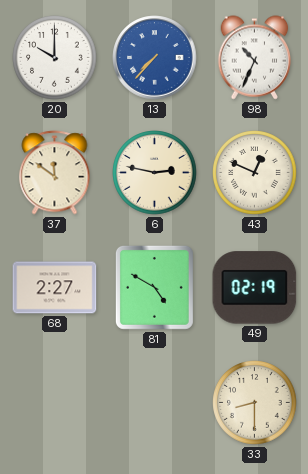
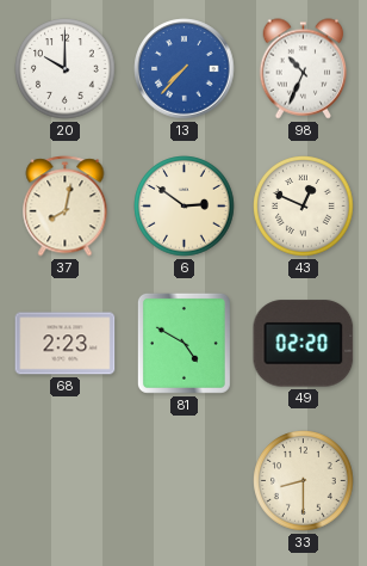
37: 11:51 -> 8:02
6: 2:47 -> 2:51
68: 2:27 -> 2:23
49: 02:19 -> 02:20
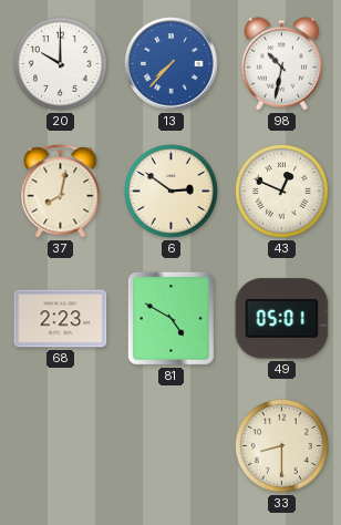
98: 10:34 -> 10:32
49: 02:20 -> 05:01
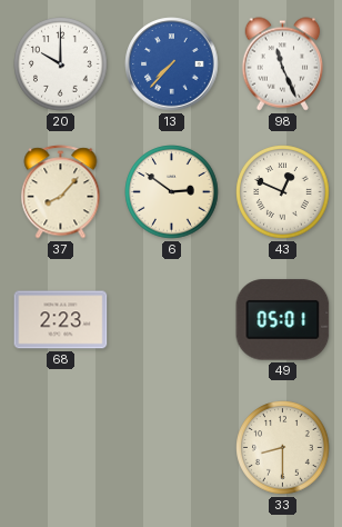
98: 10:32 -> 11:26
37: 8:02 -> 8:07
81: 4:50 -> none
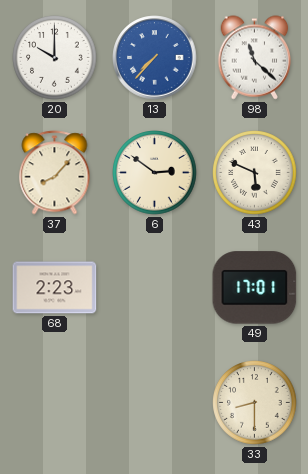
98: 11:26 -> 11:22
43: 12:49 -> 5:49
49: 05:01 -> 17:01
